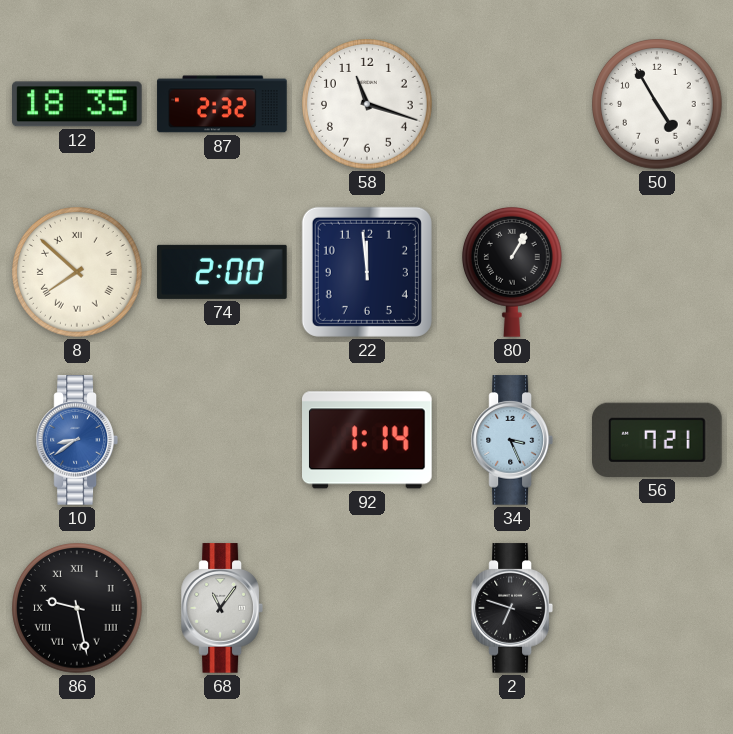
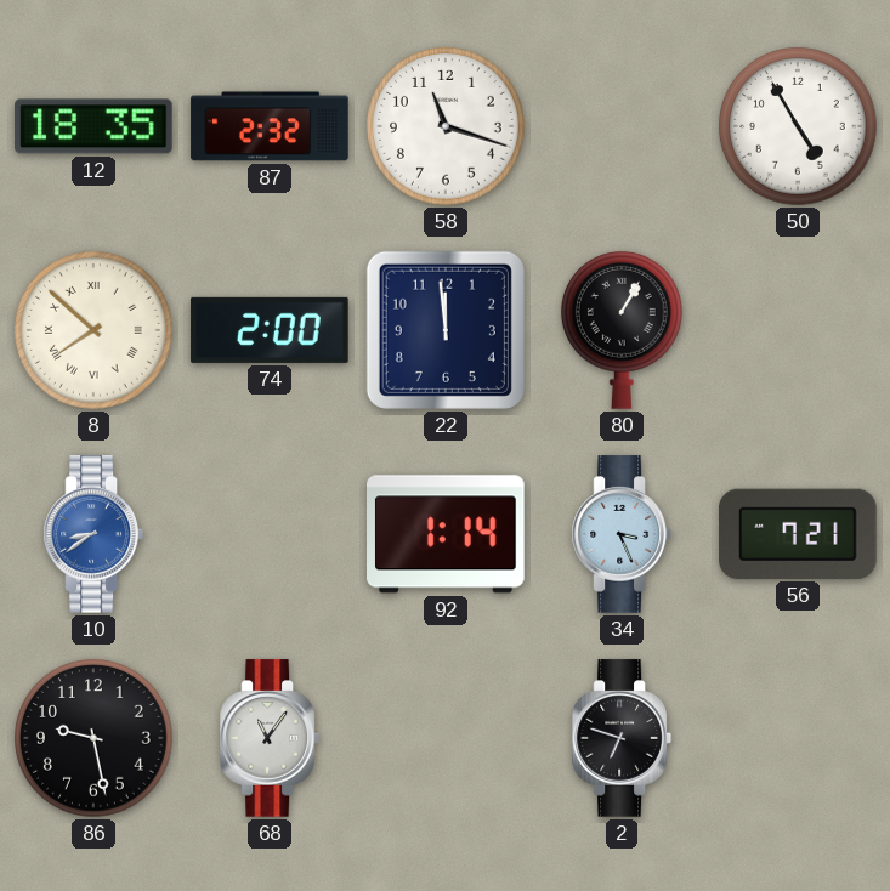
86 numerals: Roman -> Arabic
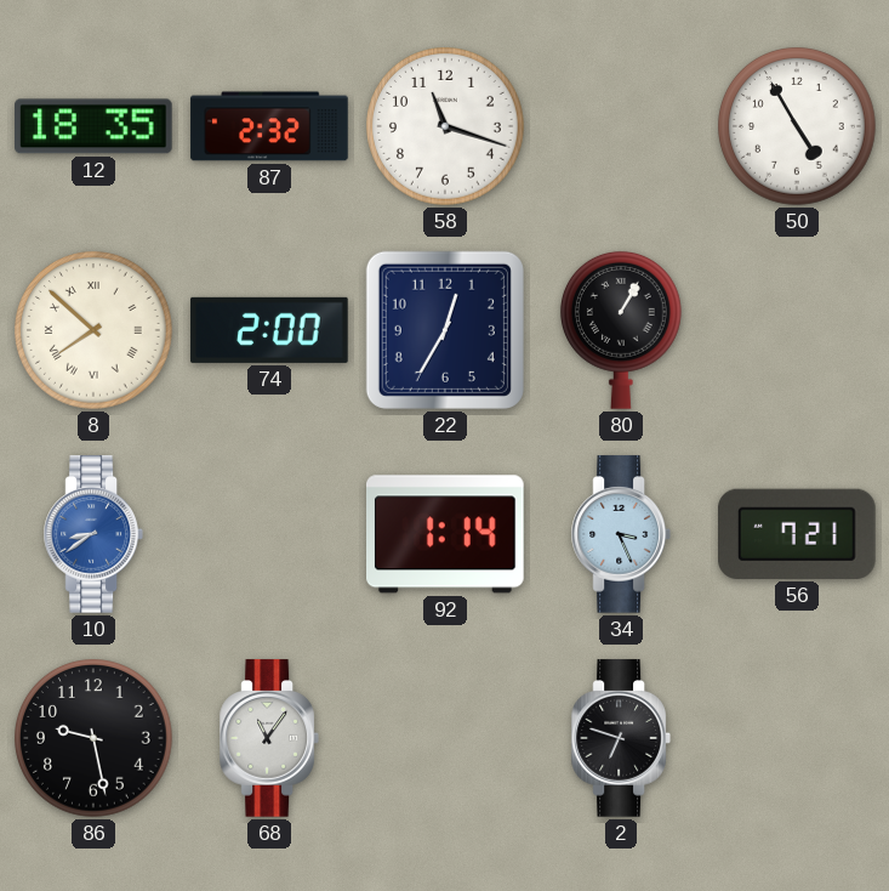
22: 11:59 -> 12:35
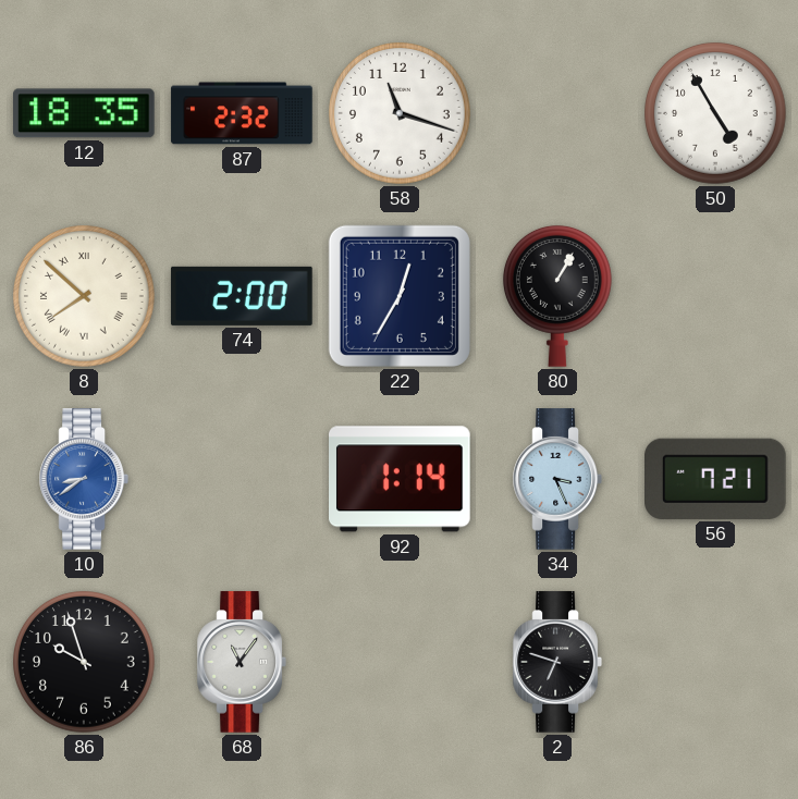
86: 9:28 -> 9:57
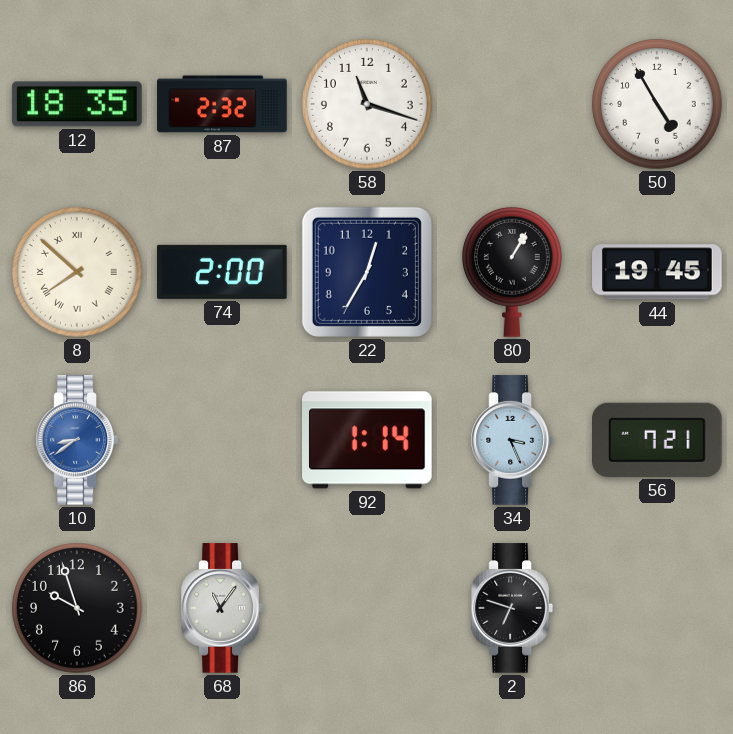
44: none -> 19:45
